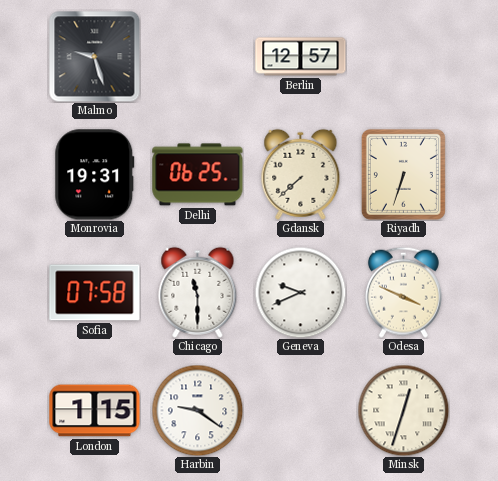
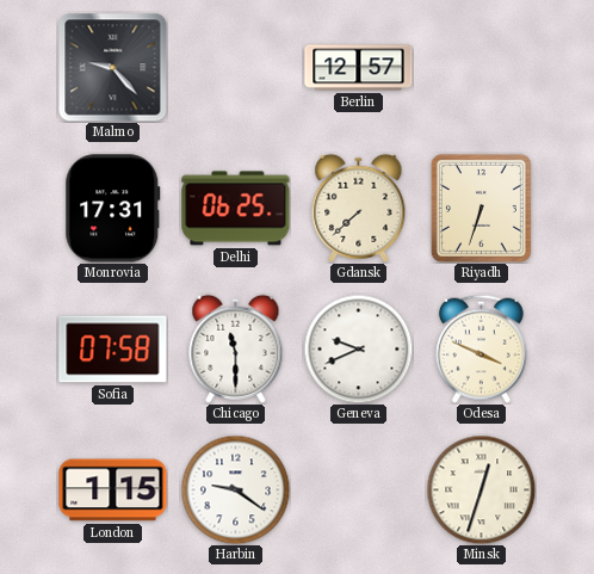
Malmo: 9:27 -> 9:23
Monrovia: 19:31 -> 17:31
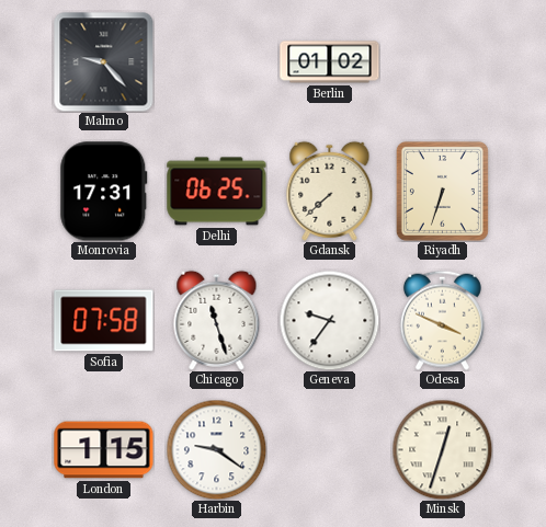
Berlin: 12:57 -> 01:02
Chicago: 11:30 -> 11:27
Geneva: 9:41 -> 9:36
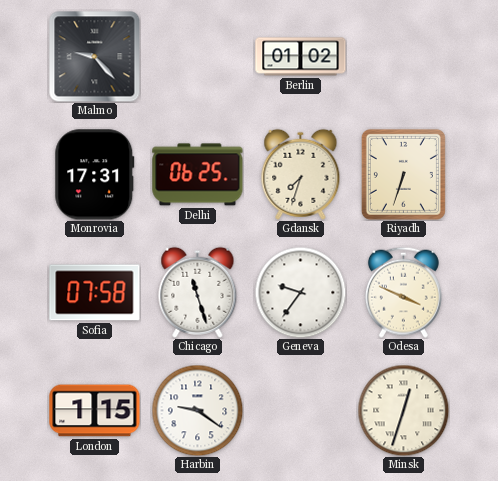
Gdansk: 7:38 -> 7:33
